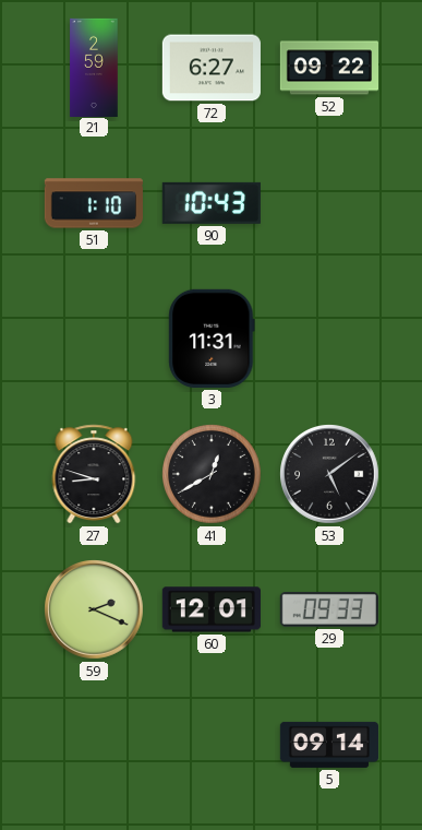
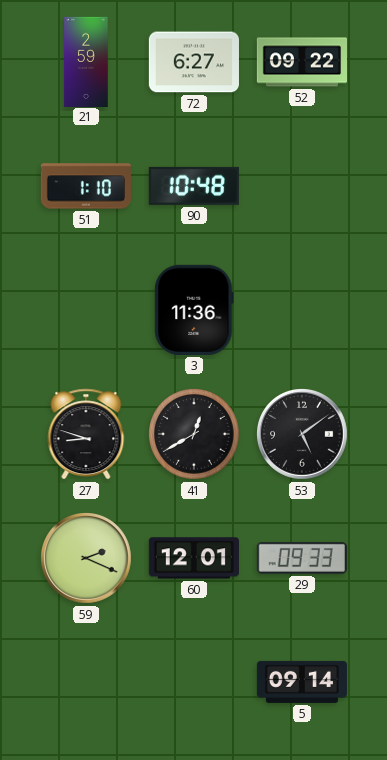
90: 10:43 -> 10:48
3: 11:31 -> 11:36
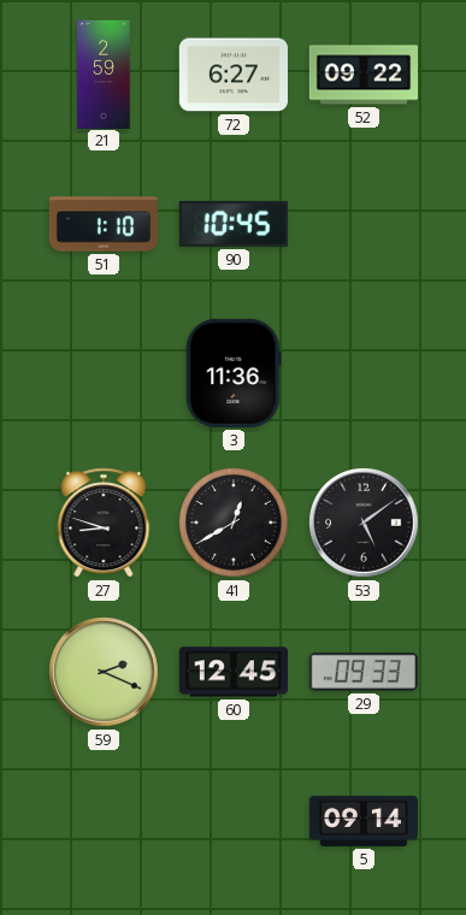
90: 10:48 -> 10:45
60: 12:01 -> 12:45
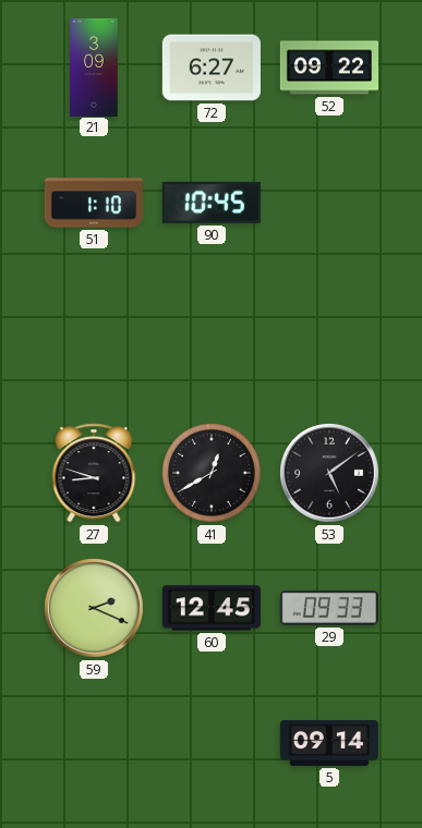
21: 2:59 -> 3:09
3: 11:36 -> none
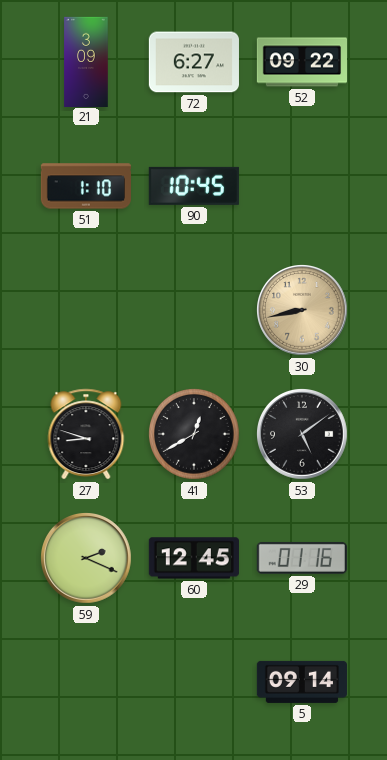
30: none -> 8:43
29: 09:33 -> 01:16
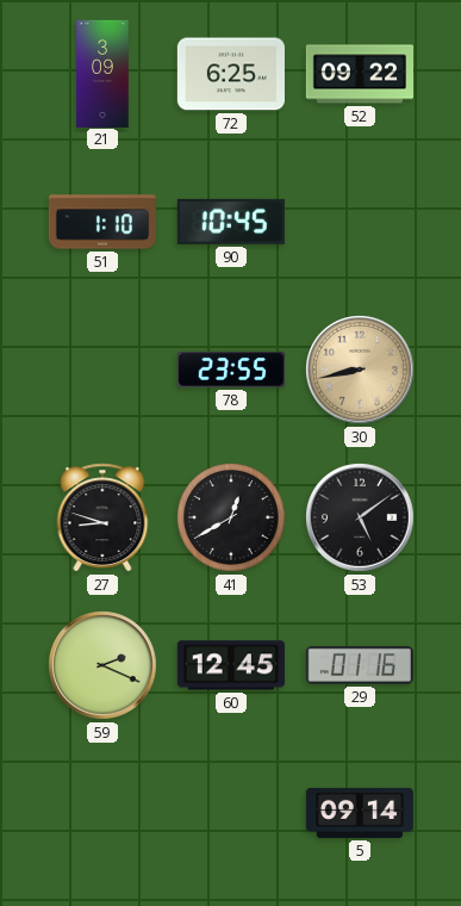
72: 6:27 -> 6:25
78: none -> 23:55
